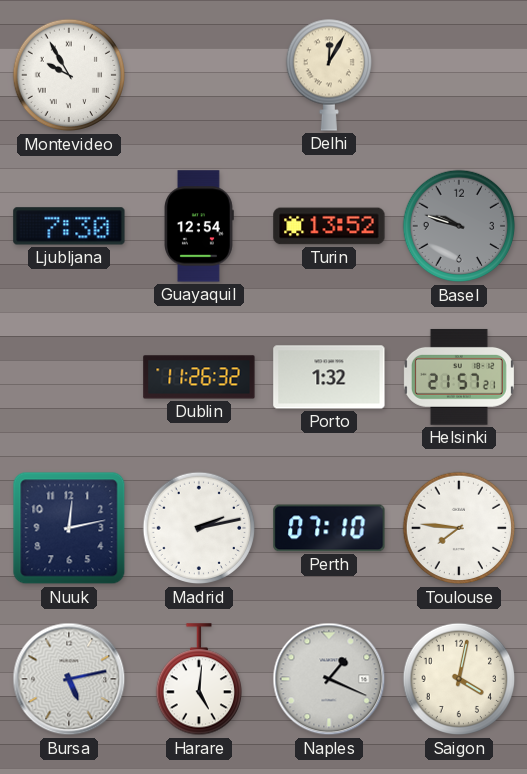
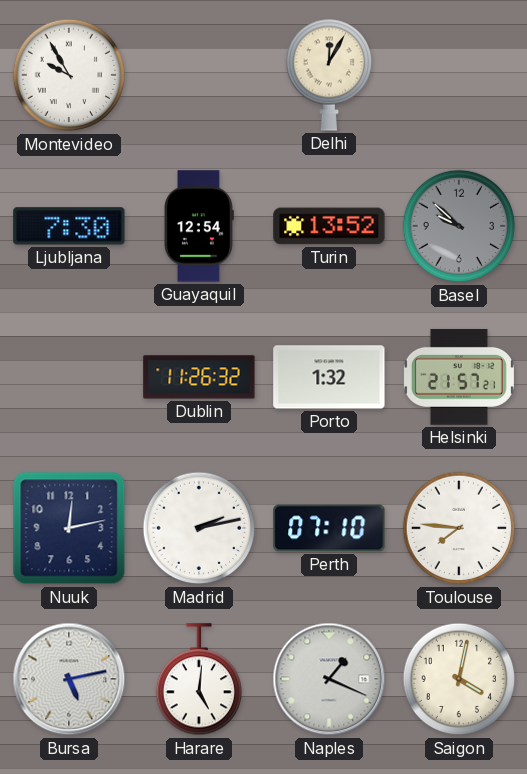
Basel: 9:48 -> 9:52
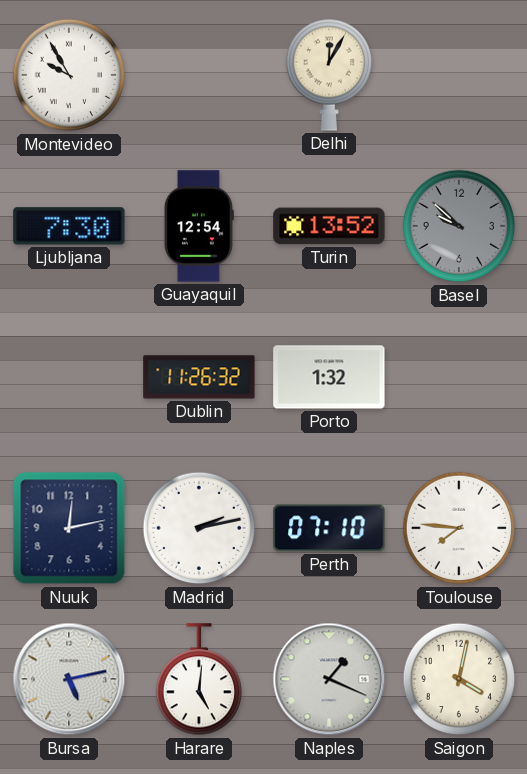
Helsinki: 21:57 -> none
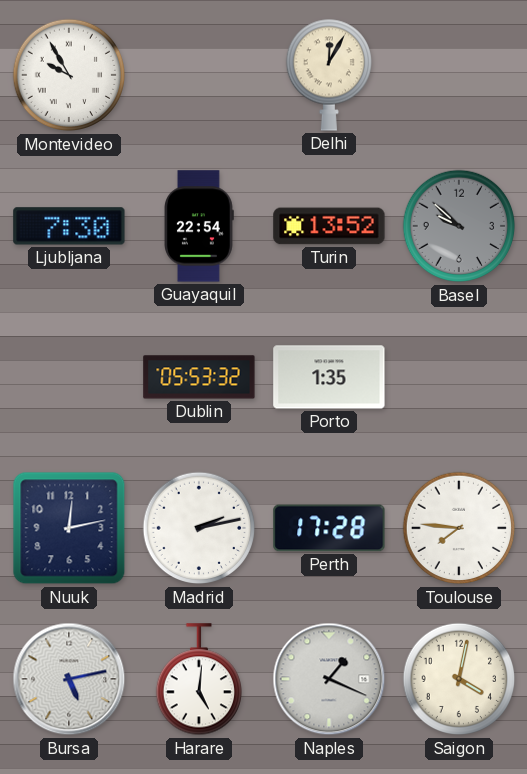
Guayaquil: 12:54 -> 22:54
Dublin: 11:26 -> 05:53
Porto: 1:32 -> 1:35
Perth: 07:10 -> 17:28
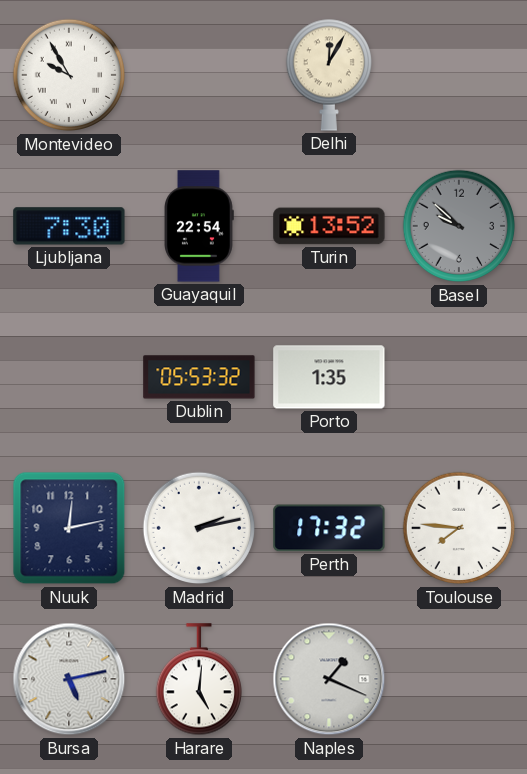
Perth: 17:28 -> 17:32
Saigon: 4:02 -> none
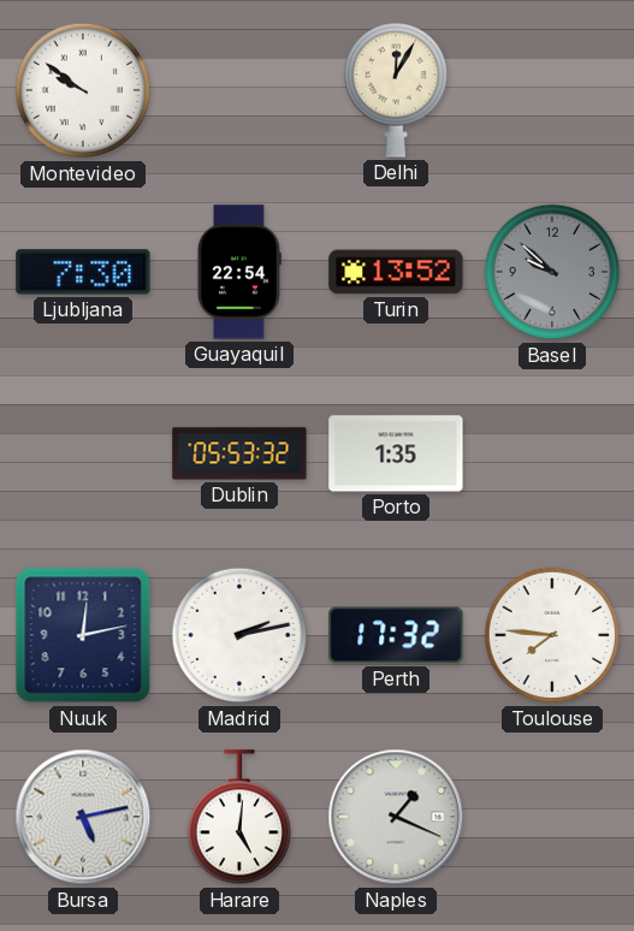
Montevideo: 9:55 -> 9:51
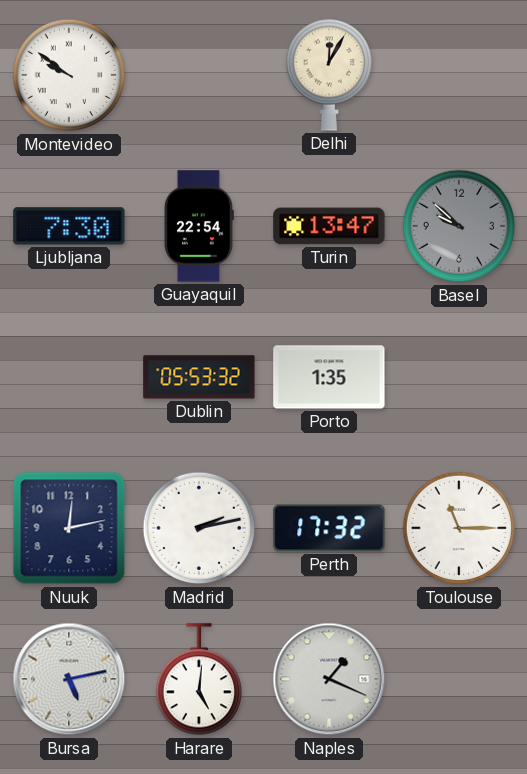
Turin: 13:52 -> 13:47
Toulouse: 7:46 -> 11:15
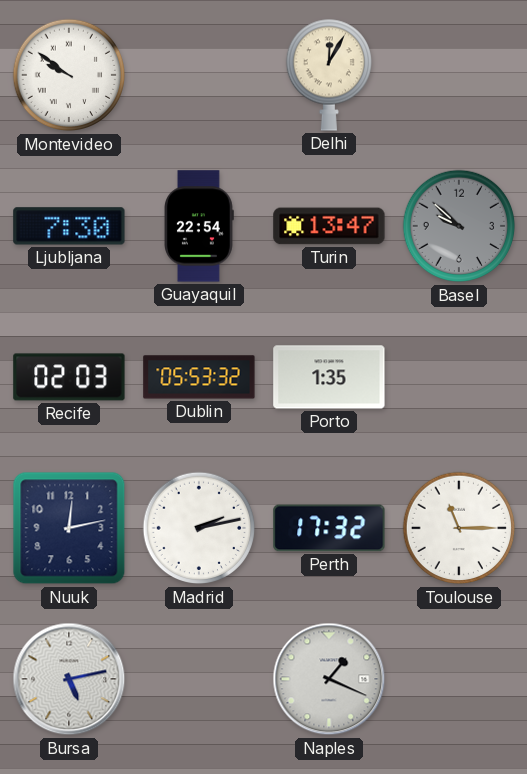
Recife: none -> 02:03
Harare: 5:01 -> none
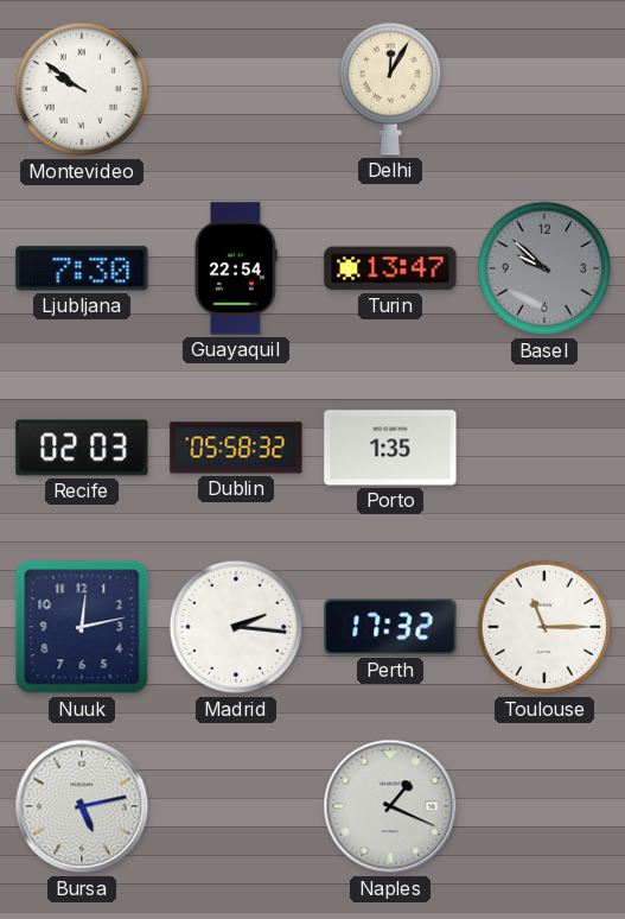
Dublin: 05:53 -> 05:58
Madrid: 2:13 -> 2:16
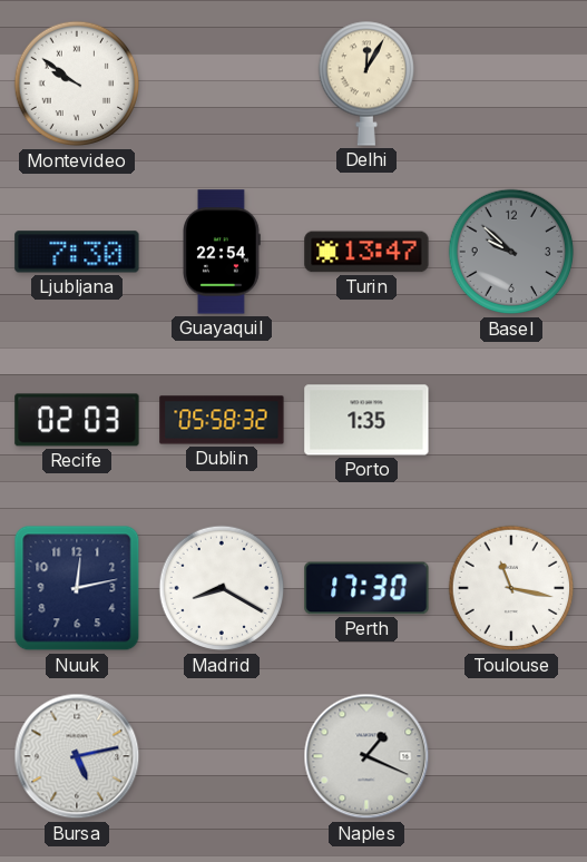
Madrid: 2:16 -> 8:20
Perth: 17:32 -> 17:30
Toulouse: 11:15 -> 11:17
